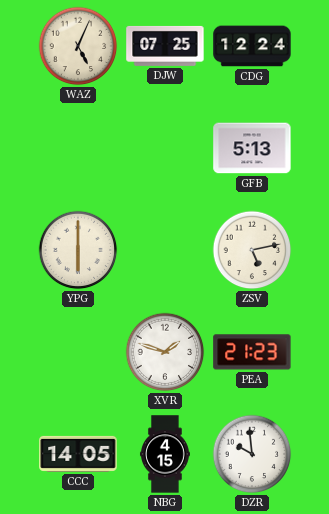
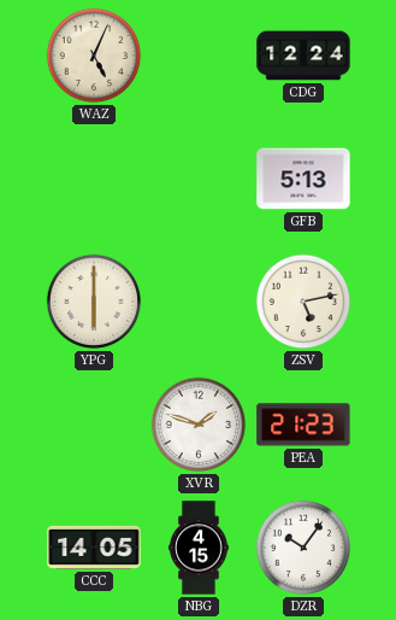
DJW: 07:25 -> none
DZR: 9:59 -> 10:06
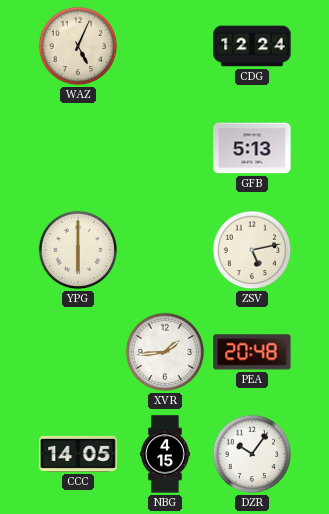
XVR: 1:48 -> 1:44
PEA: 21:23 -> 20:48
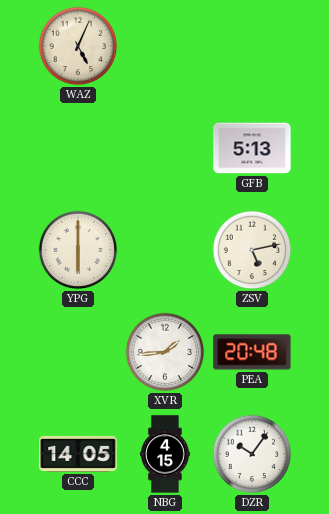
CDG: 12:24 -> none
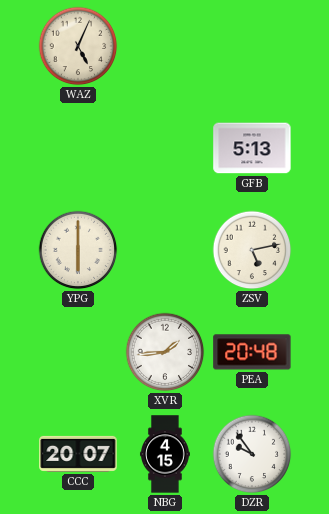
CCC: 14:05 -> 20:07
DZR: 10:06 -> 9:54
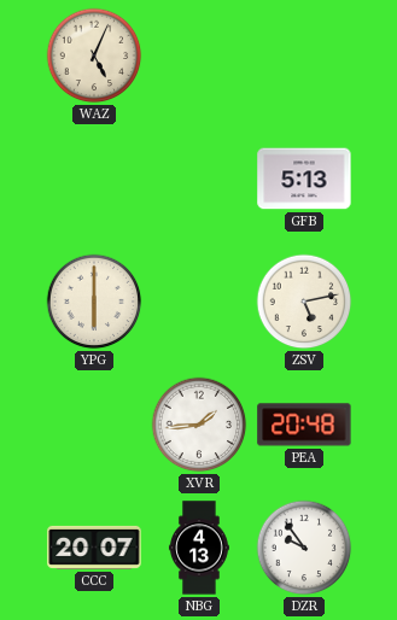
NBG: 4:15 -> 4:13
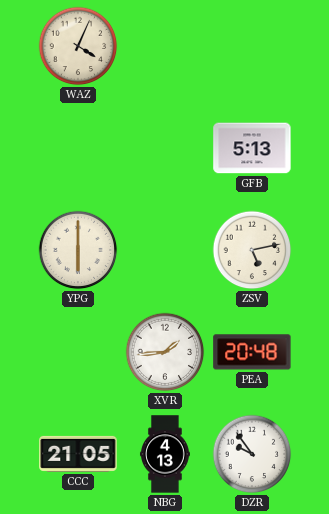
WAZ: 5:04 -> 4:04
CCC: 20:07 -> 21:05
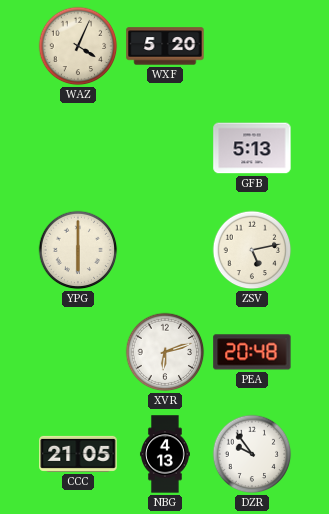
WXF: none -> 5:20
XVR: 1:44 -> 6:12
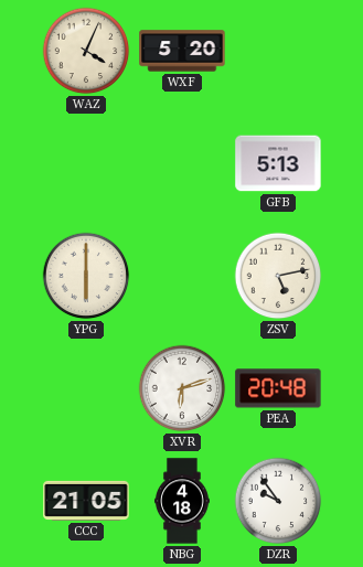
NBG: 4:13 -> 4:18
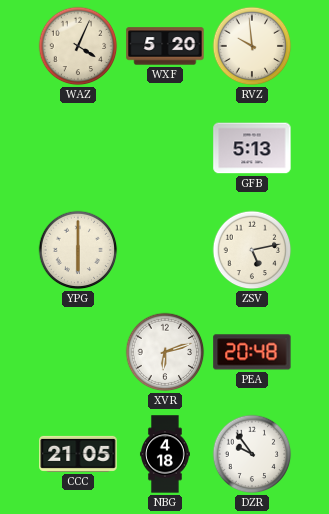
RVZ: none -> 9:59
